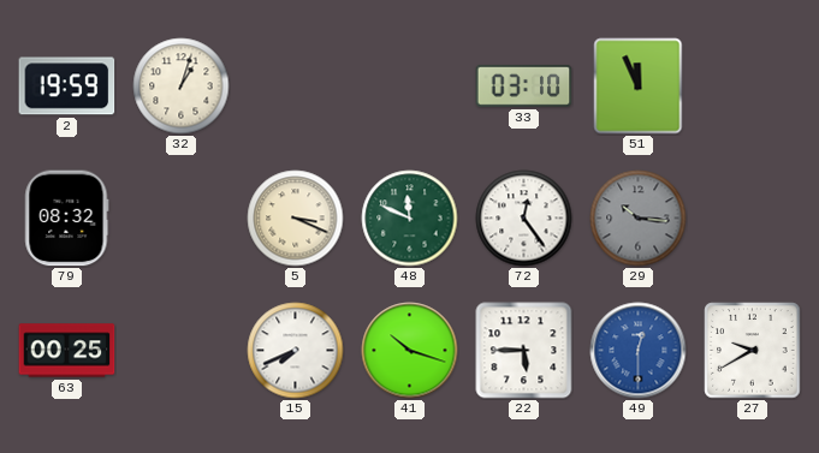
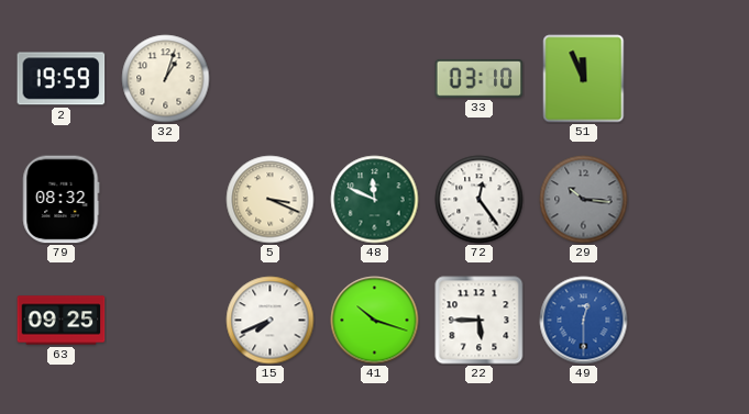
63: 00:25 -> 09:25
27: 9:40 -> none
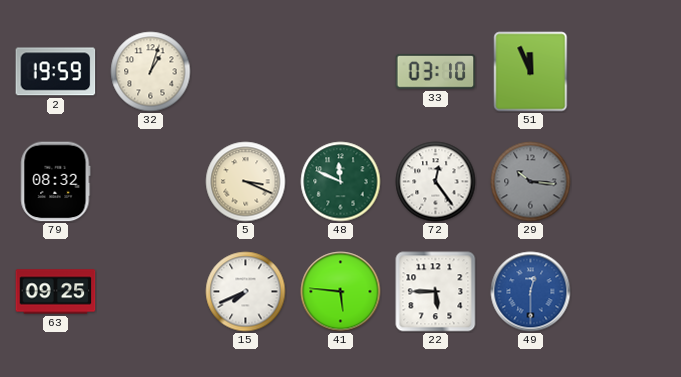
41: 10:18 -> 5:46
